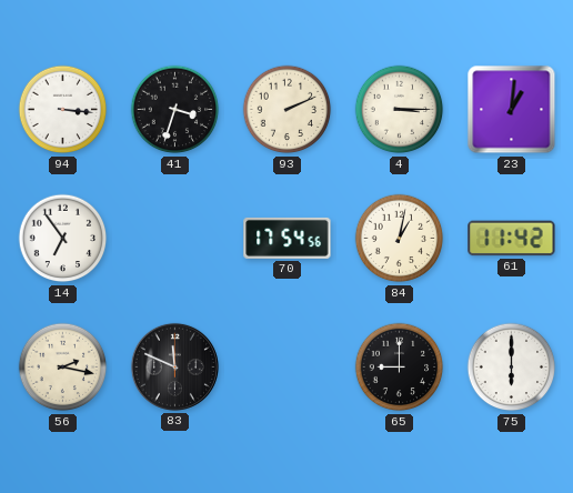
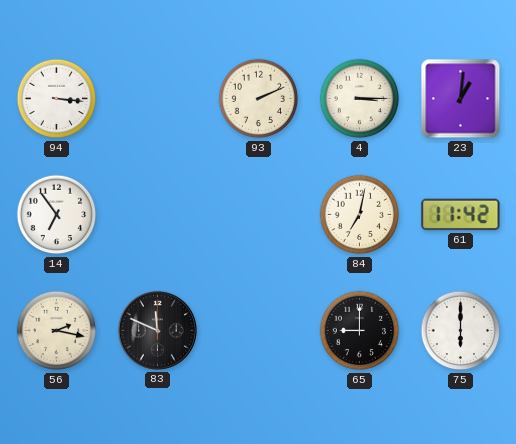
41: 3:33 -> none
70: 17:54 -> none
84: 1:02 -> 7:02
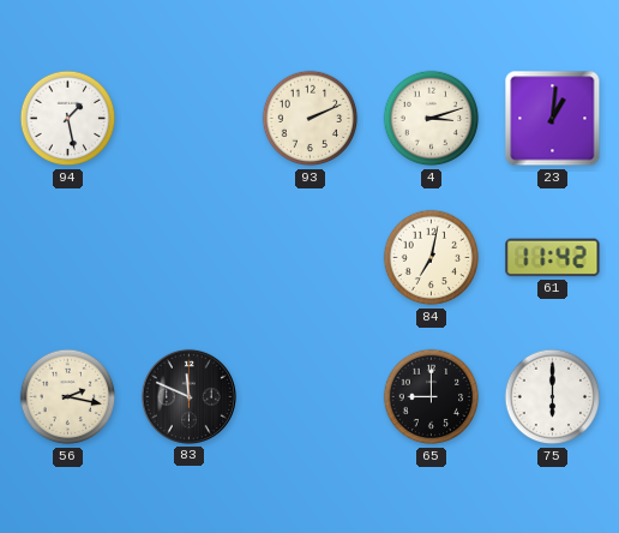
94: 3:16 -> 1:28
4: 3:15 -> 3:12
14: 6:54 -> none
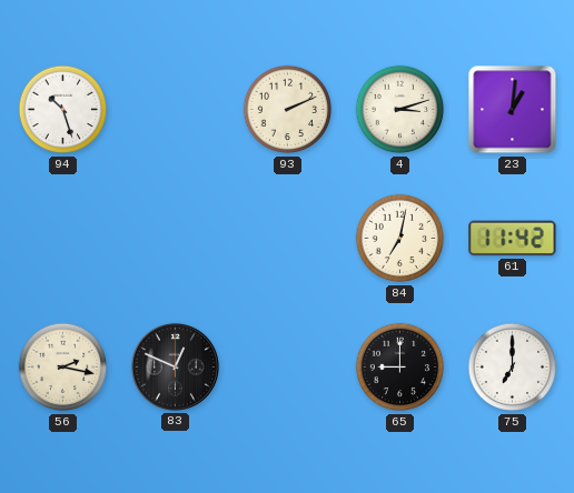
94: 1:28 -> 10:27
83: 11:49 -> 12:49
75: 6:00 -> 7:00
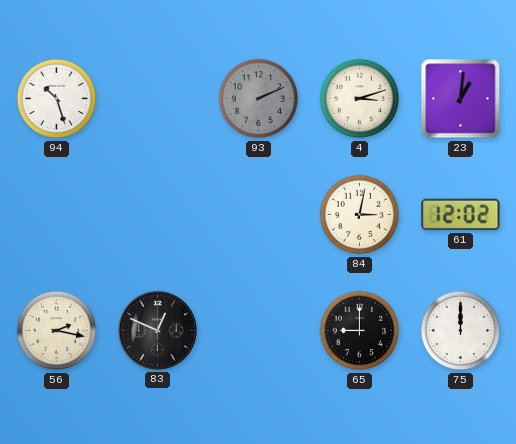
93 dial: cream -> grey
84: 7:02 -> 3:02
61: 11:42 -> 12:02
75: 7:00 -> 12:00
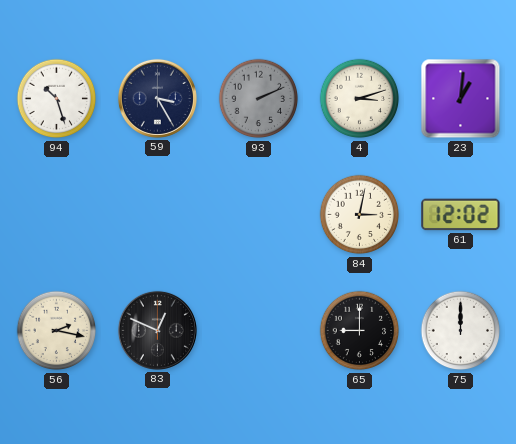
59: none -> 3:25
